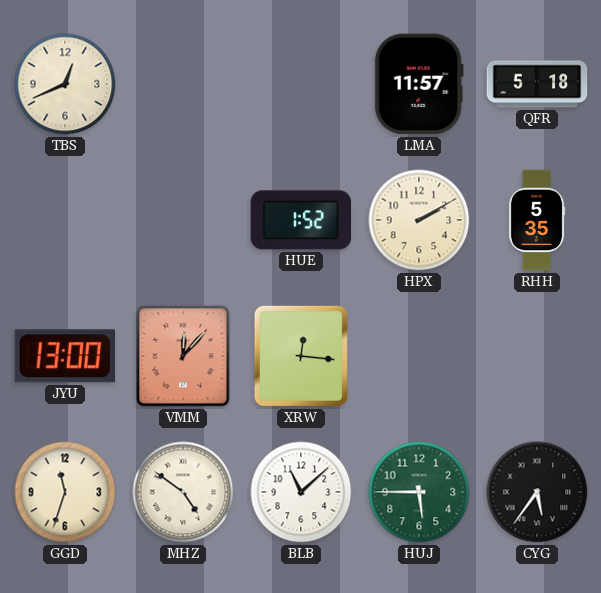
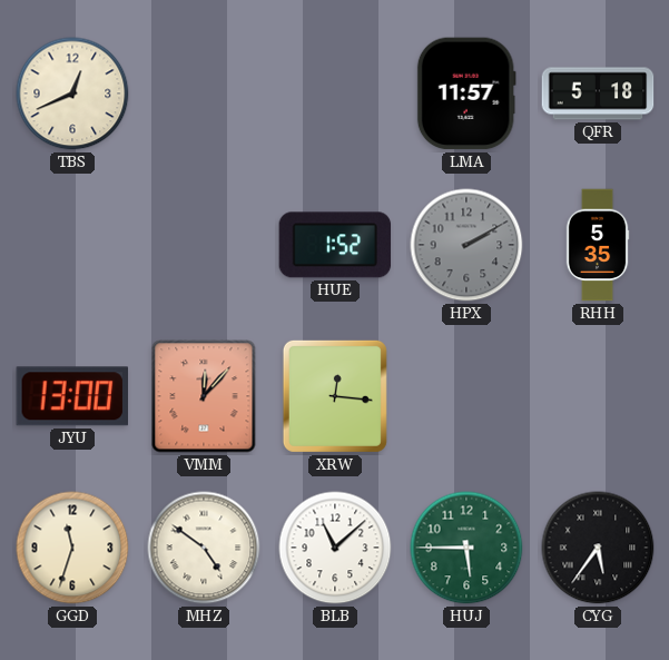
HPX dial: cream -> grey
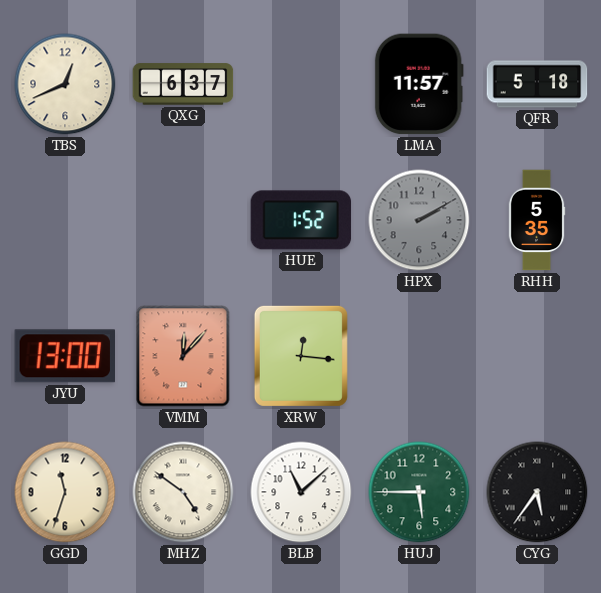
QXG: none -> 6:37
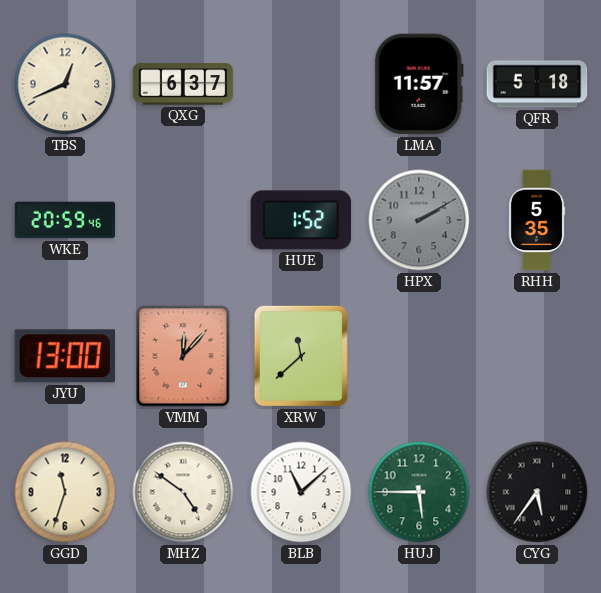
WKE: none -> 20:59
XRW: 12:16 -> 11:38
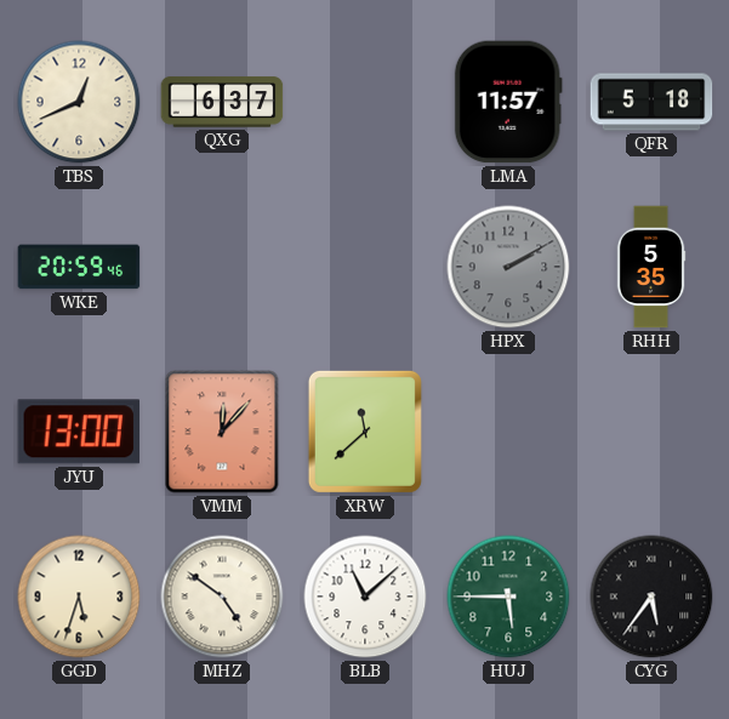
HUE: 1:52 -> none
GGD: 11:33 -> 5:33
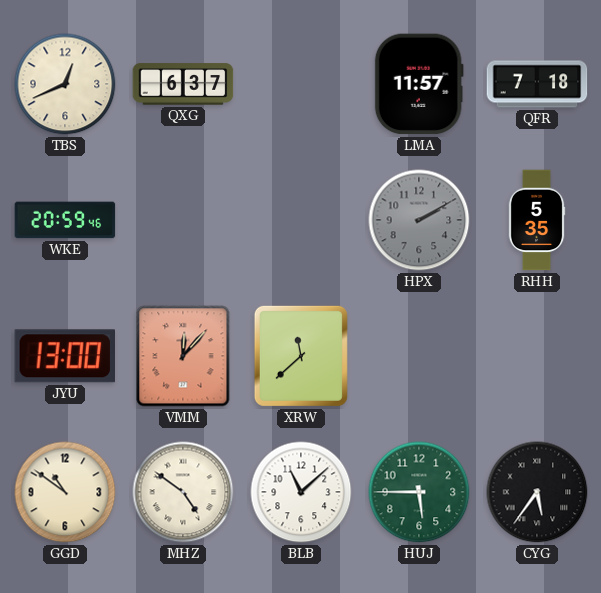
QFR: 5:18 -> 7:18
GGD: 5:33 -> 10:51
